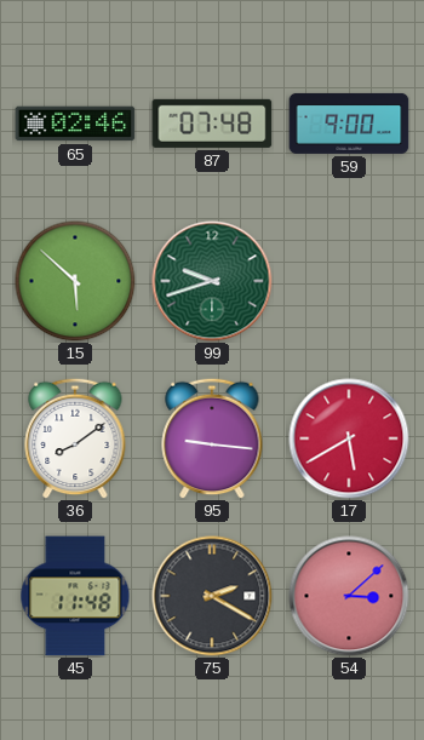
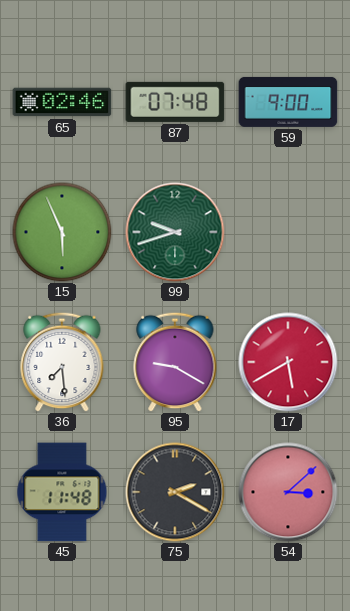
15: 5:52 -> 5:56
36: 8:09 -> 7:29
95: 9:16 -> 9:20
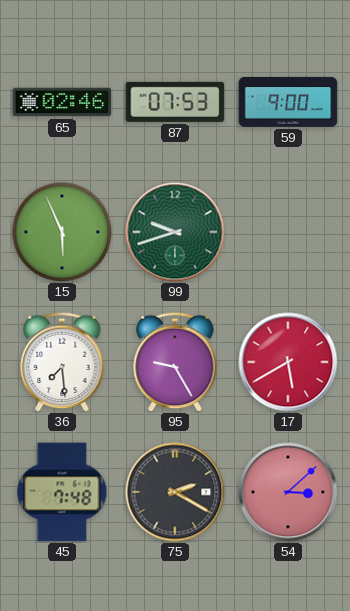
87: 07:48 -> 07:53
95: 9:20 -> 9:25
45: 11:48 -> 7:48
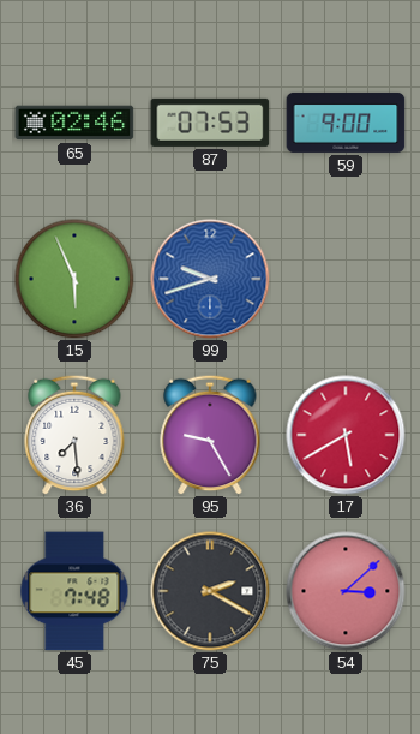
99 dial: green -> blue
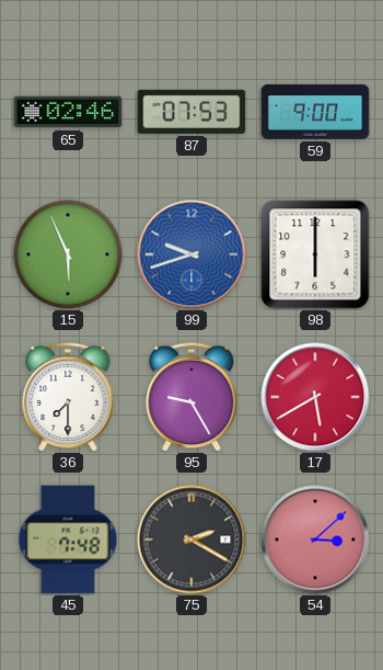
98: none -> 6:00
36: 7:29 -> 7:30
